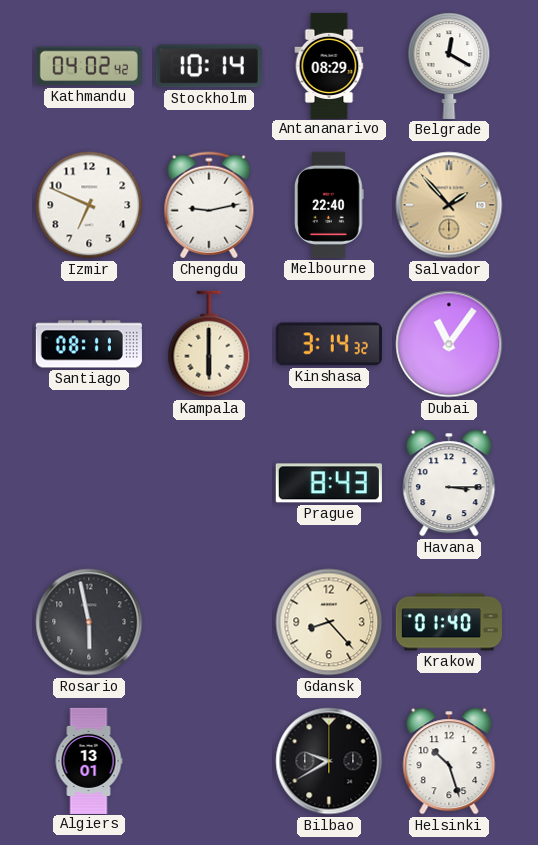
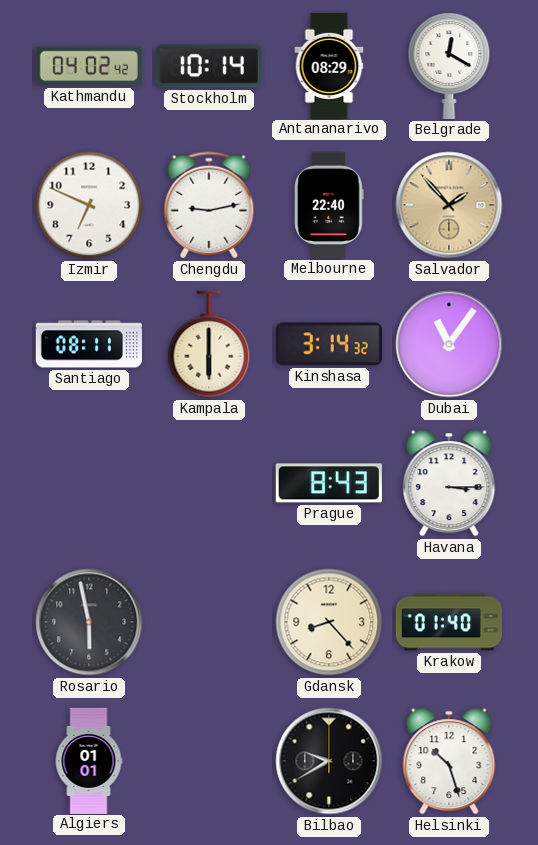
Algiers: 13:01 -> 01:01
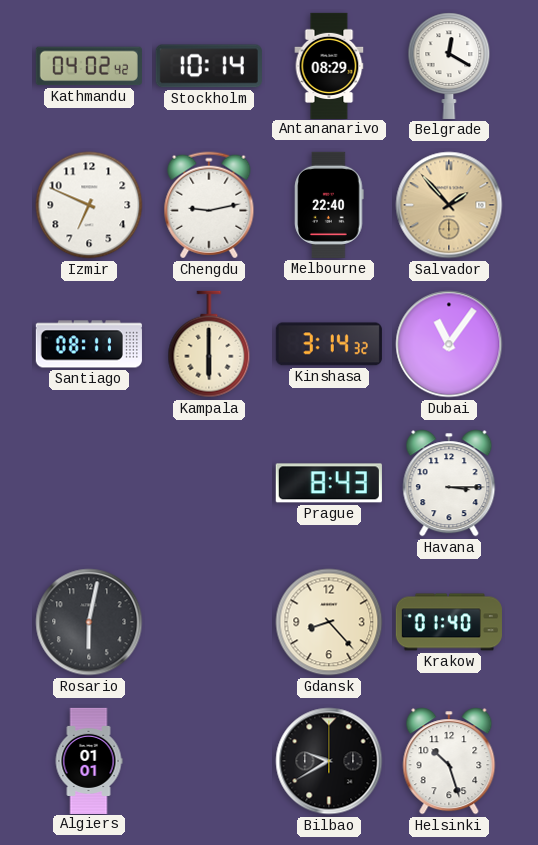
Rosario: 5:58 -> 6:02
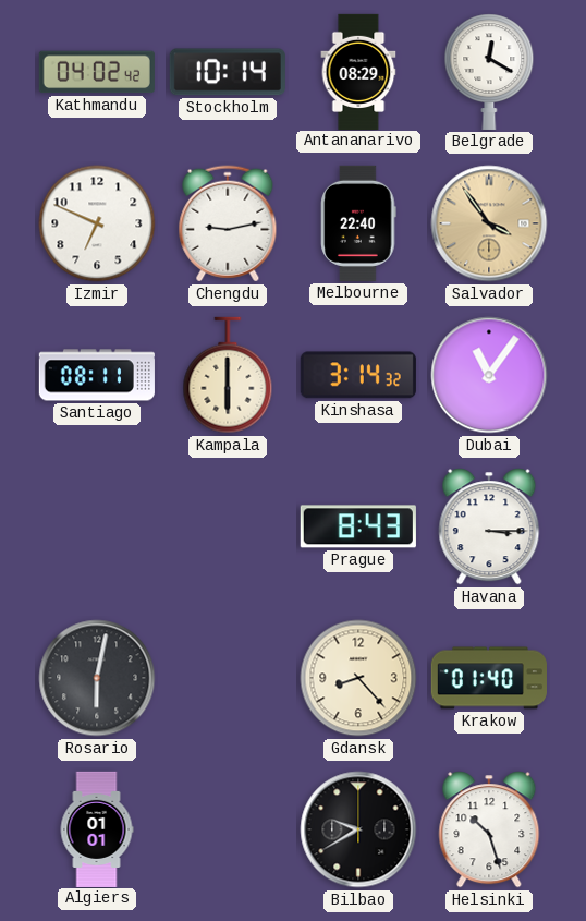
Salvador: 1:53 -> 3:54
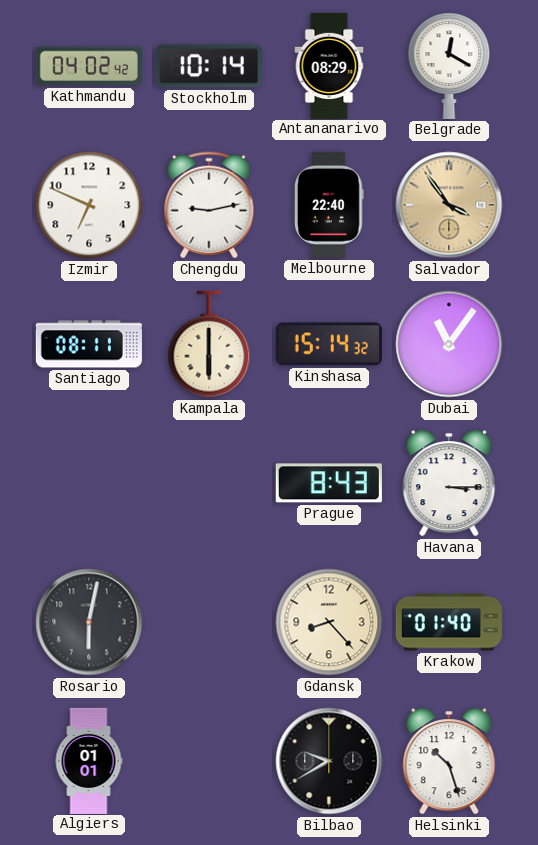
Kinshasa: 3:14 -> 15:14
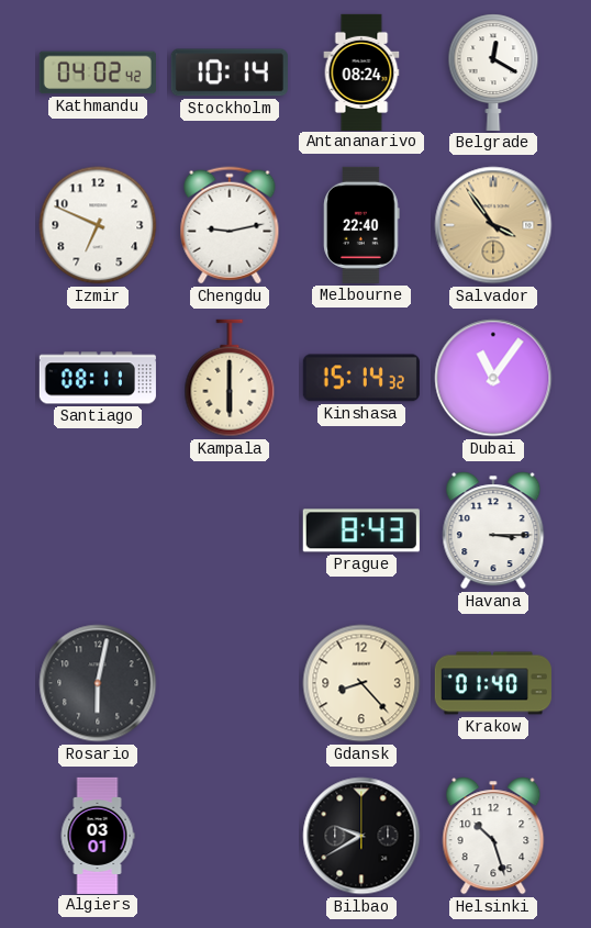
Antananarivo: 08:29 -> 08:24
Algiers: 01:01 -> 03:01
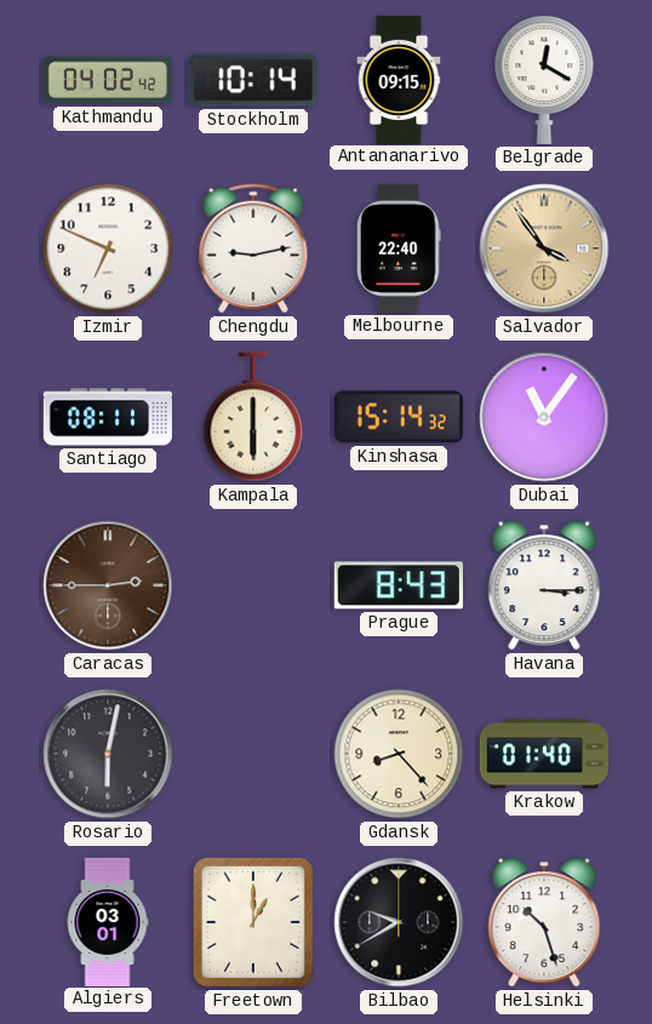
Antananarivo: 08:24 -> 09:15
Caracas: none -> 2:45
Freetown: none -> 1:00
